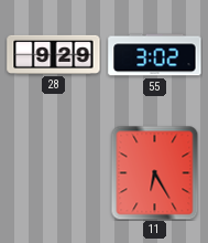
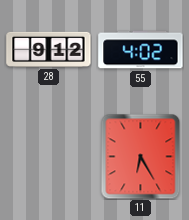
28: 9:29 -> 9:12
55: 3:02 -> 4:02
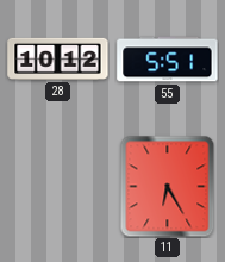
28: 9:12 -> 10:12
55: 4:02 -> 5:51
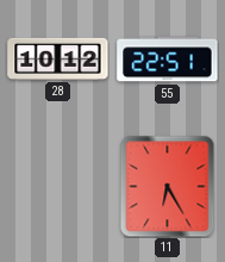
55: 5:51 -> 22:51
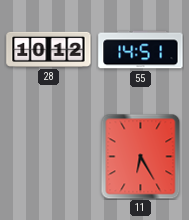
55: 22:51 -> 14:51
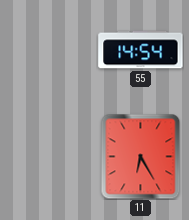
28: 10:12 -> none
55: 14:51 -> 14:54
